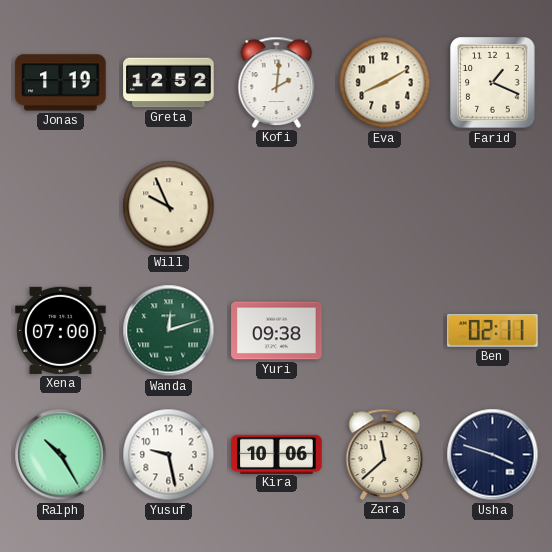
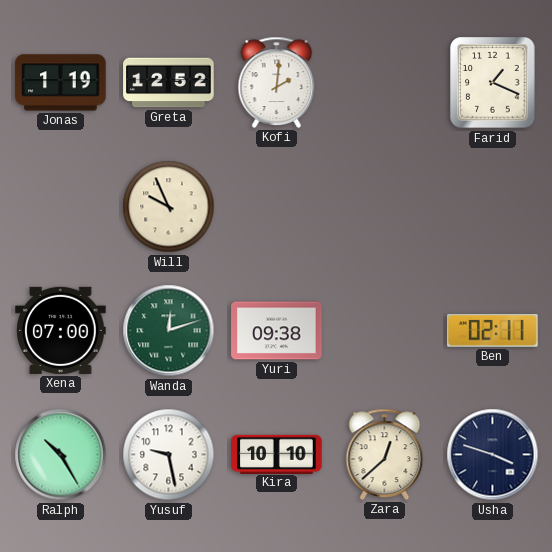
Eva: 8:10 -> none
Kira: 10:06 -> 10:10
Zara: 11:38 -> 12:38
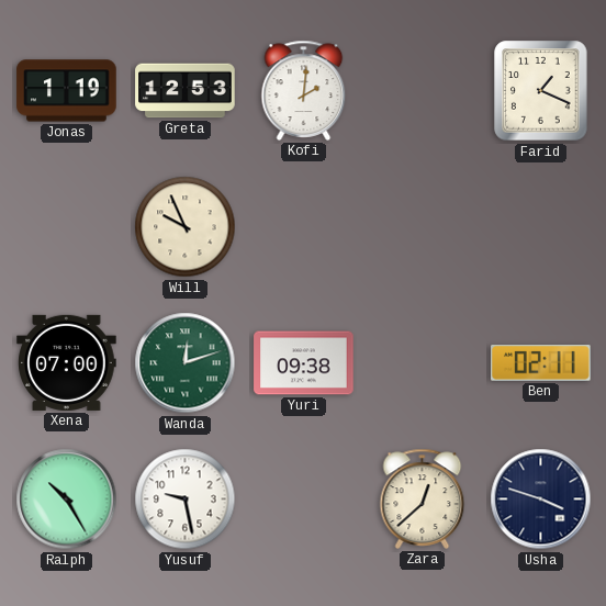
Greta: 12:52 -> 12:53
Kira: 10:10 -> none
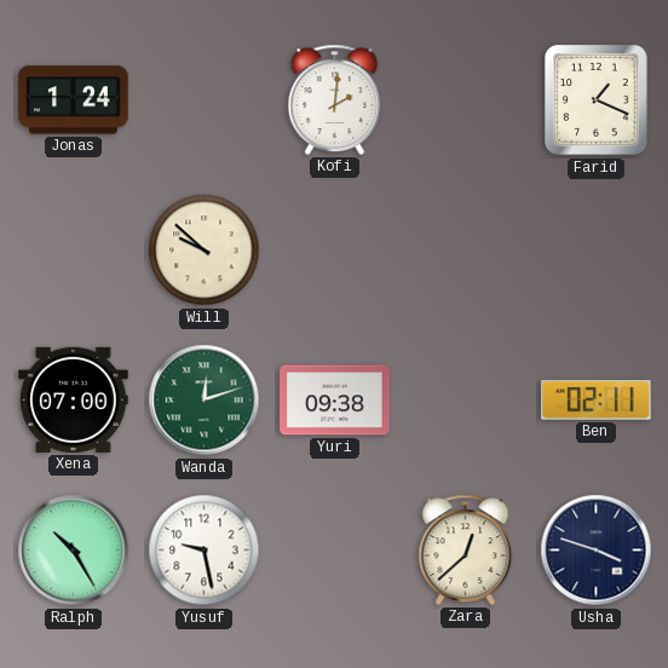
Jonas: 1:19 -> 1:24
Greta: 12:53 -> none
Will: 9:56 -> 9:52
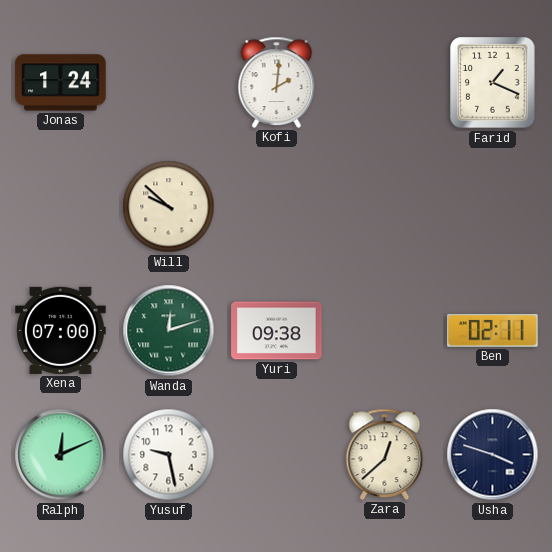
Ralph: 10:25 -> 12:11
